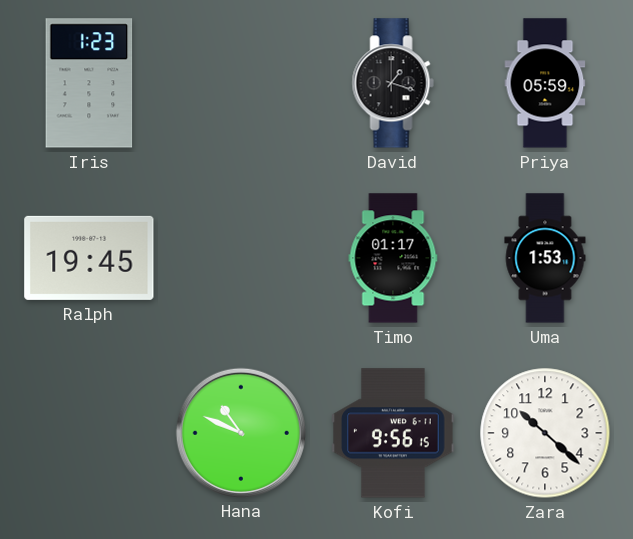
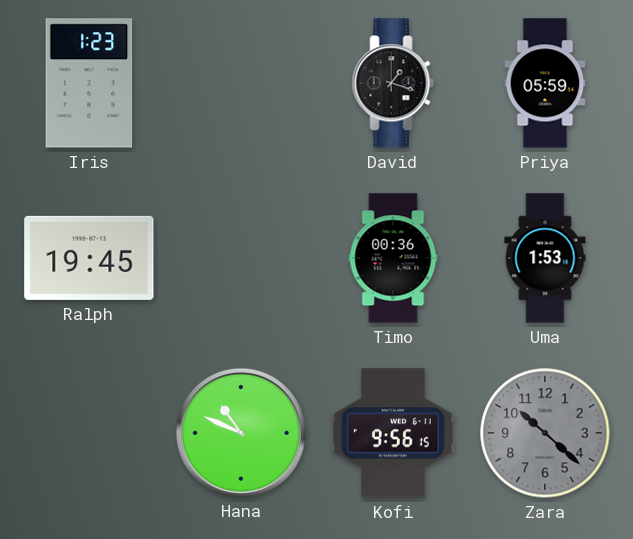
Timo: 01:17 -> 00:36
Zara dial: white -> grey
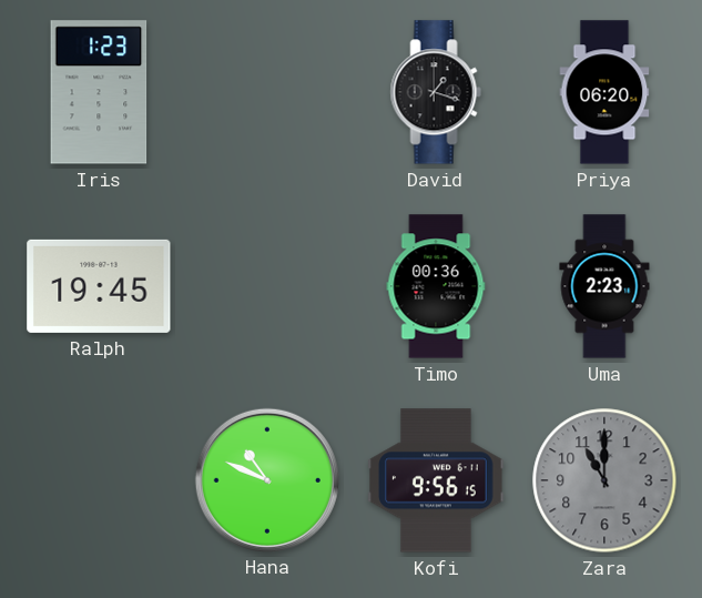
Priya: 05:59 -> 06:20
Uma: 1:53 -> 2:23
Zara: 10:22 -> 11:00
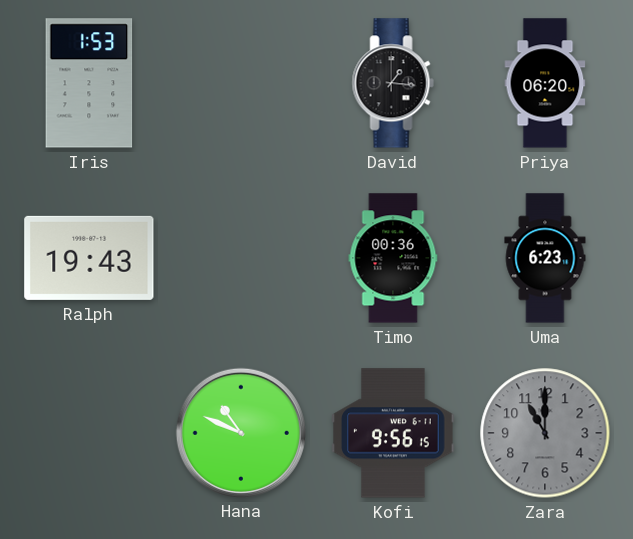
Iris: 1:23 -> 1:53
David: 1:18 -> 1:16
Ralph: 19:45 -> 19:43
Uma: 2:23 -> 6:23
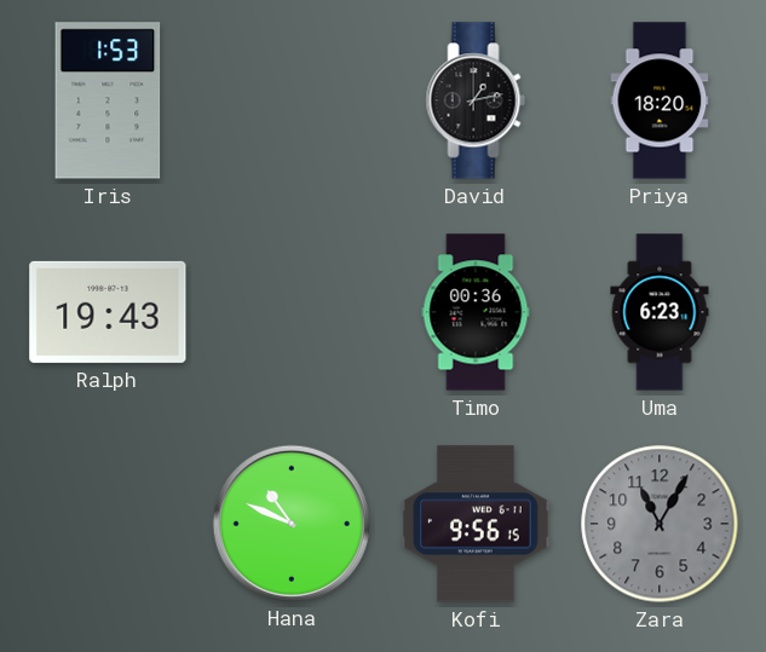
David: 1:16 -> 1:13
Priya: 06:20 -> 18:20
Zara: 11:00 -> 11:05
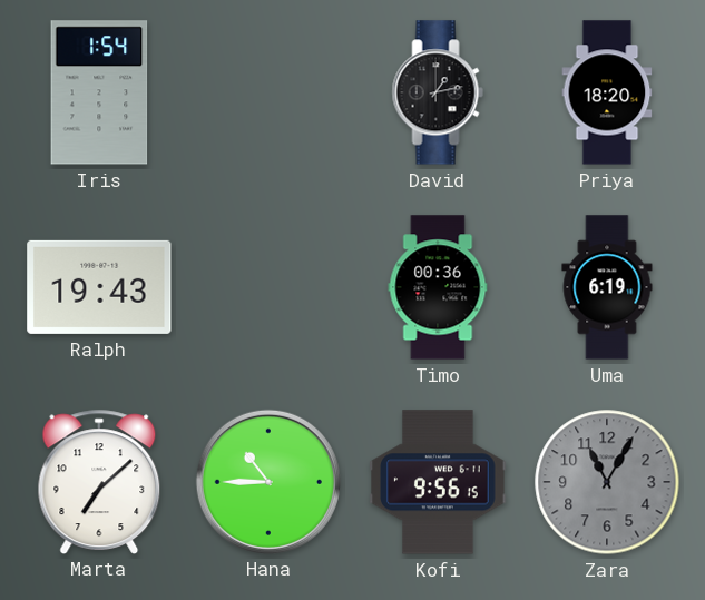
Iris: 1:53 -> 1:54
Uma: 6:23 -> 6:19
Marta: none -> 7:08
Hana: 10:49 -> 10:45
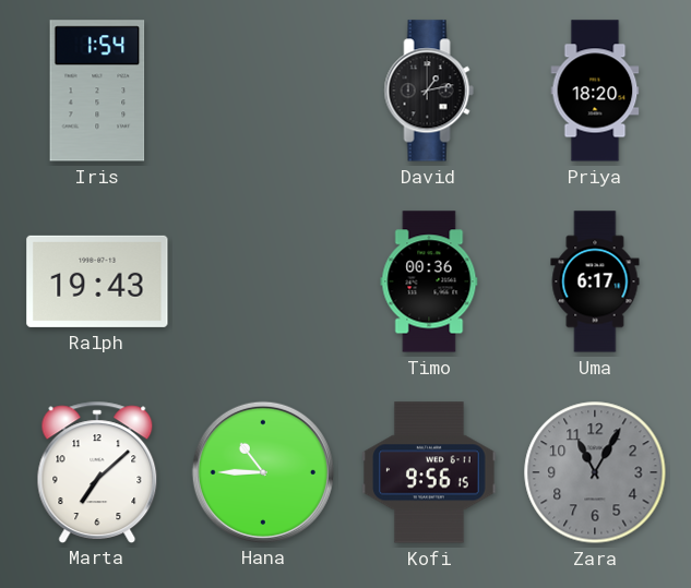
Uma: 6:19 -> 6:17
